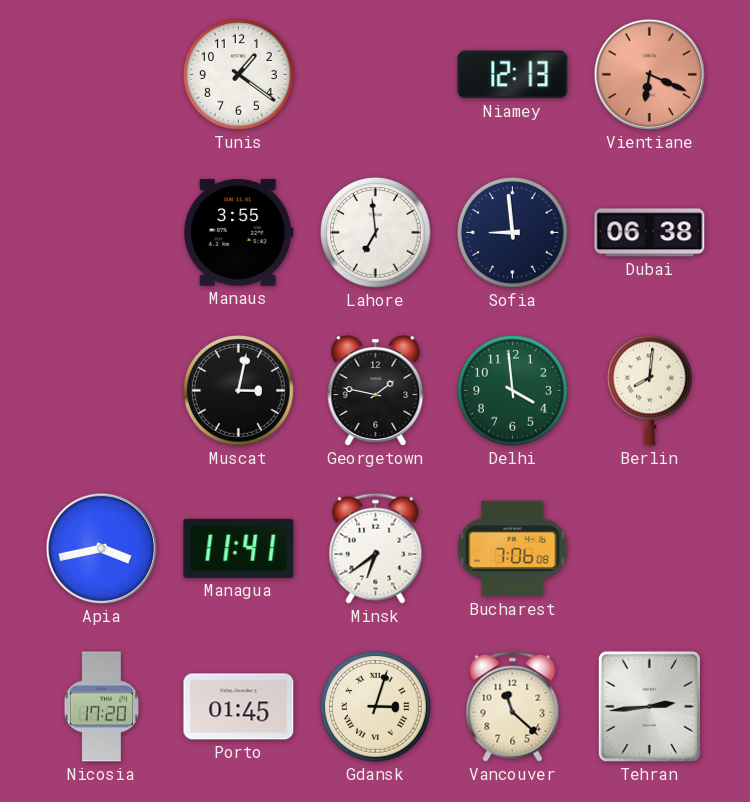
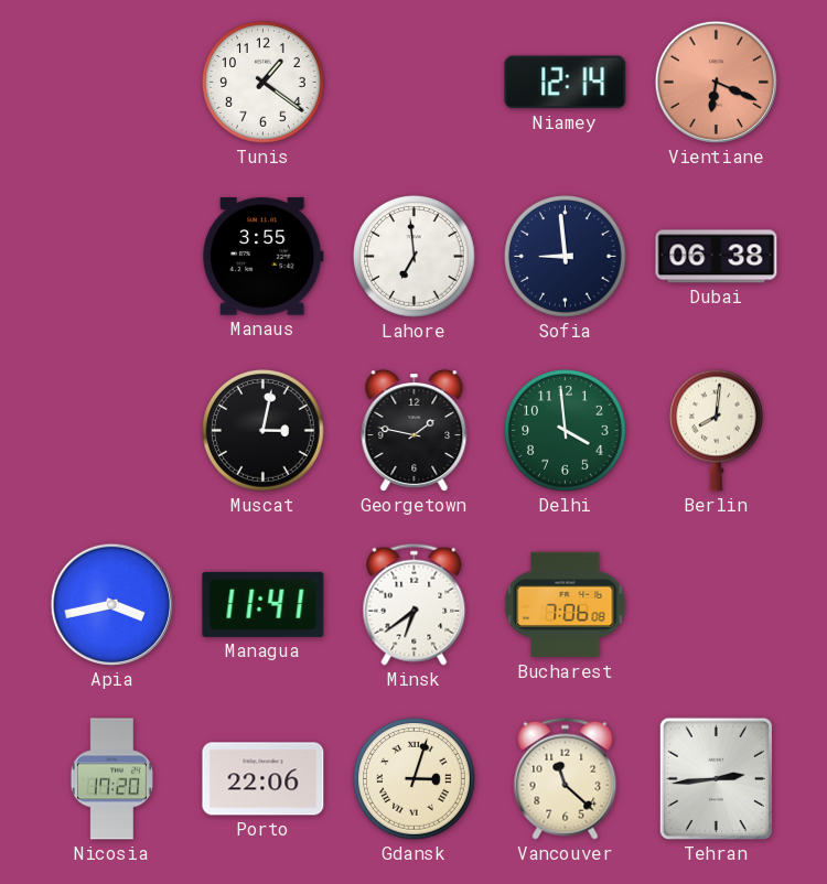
Niamey: 12:13 -> 12:14
Porto: 01:45 -> 22:06
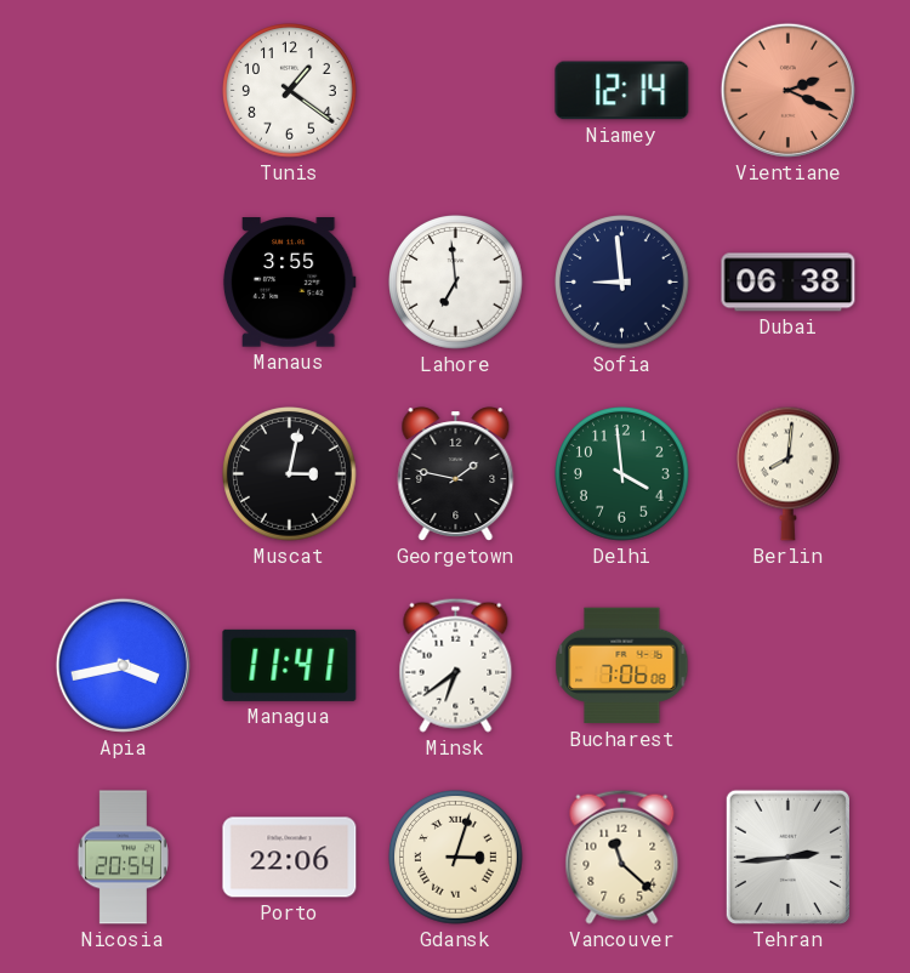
Vientiane: 6:19 -> 2:19
Nicosia: 17:20 -> 20:54
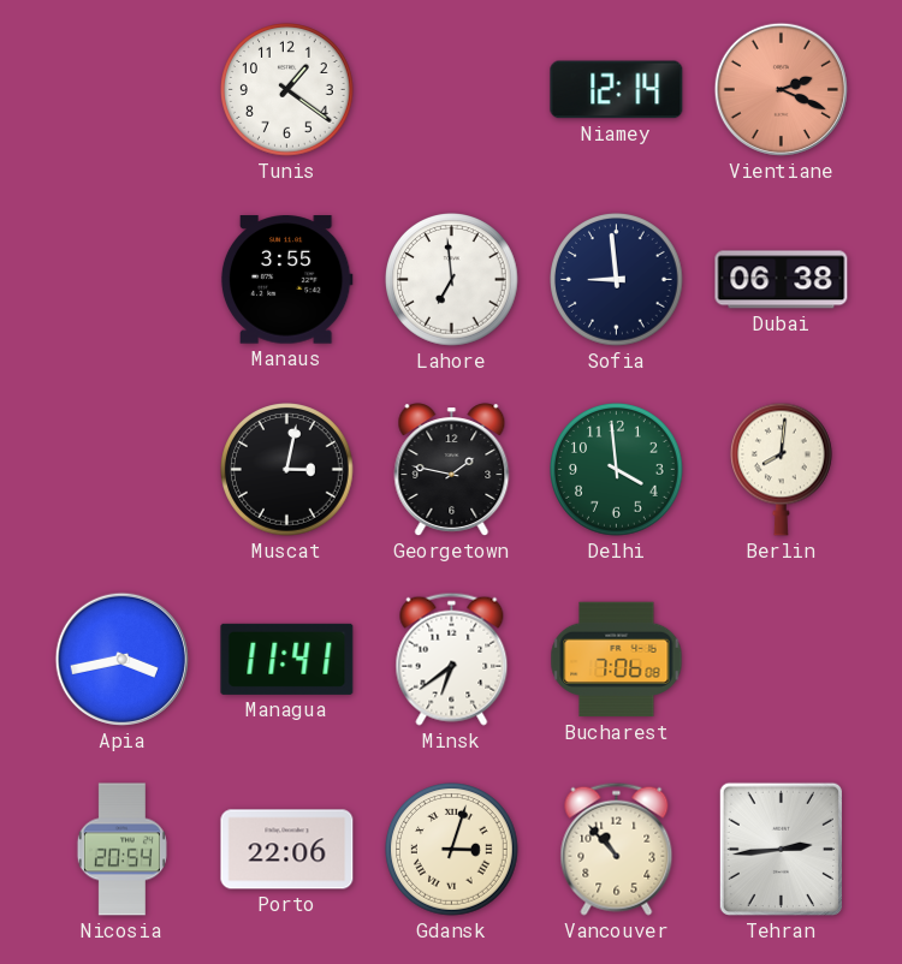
Vancouver: 11:22 -> 10:53
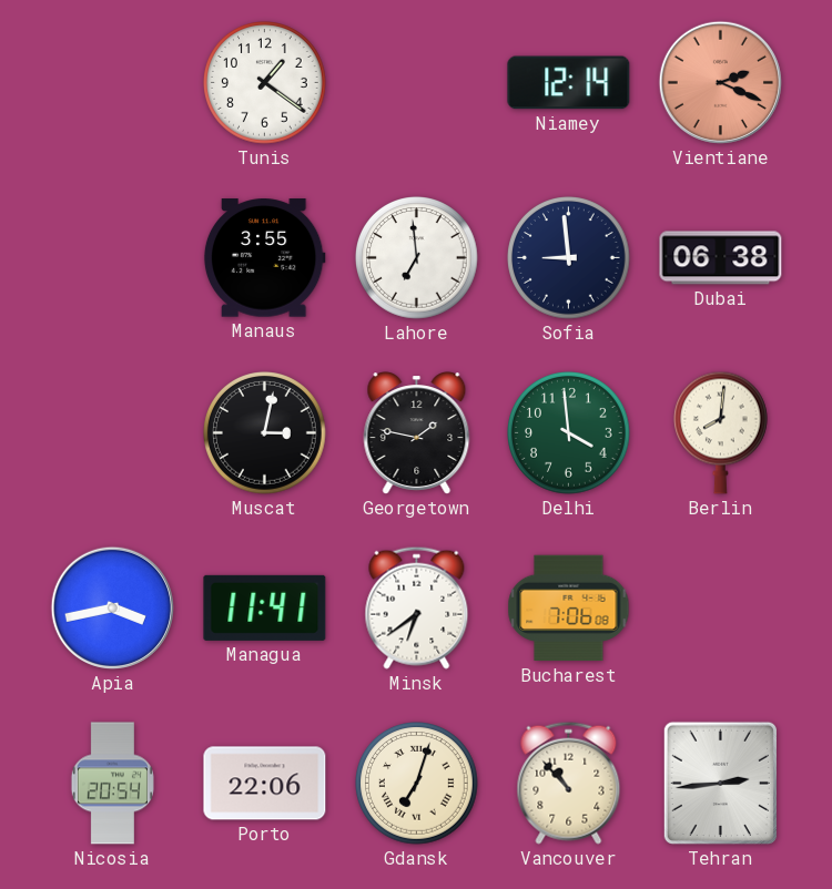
Gdansk: 3:03 -> 7:03
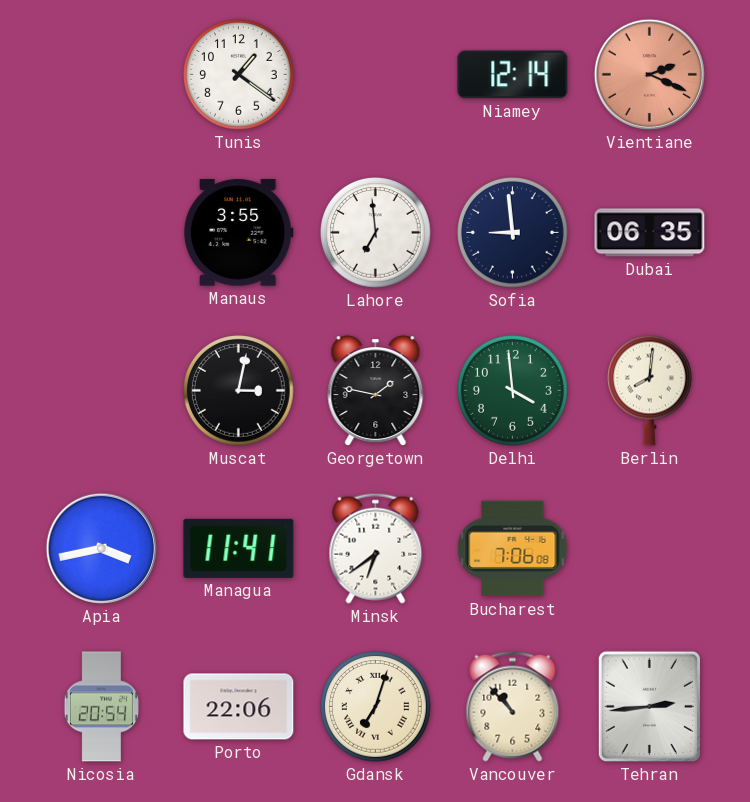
Dubai: 06:38 -> 06:35
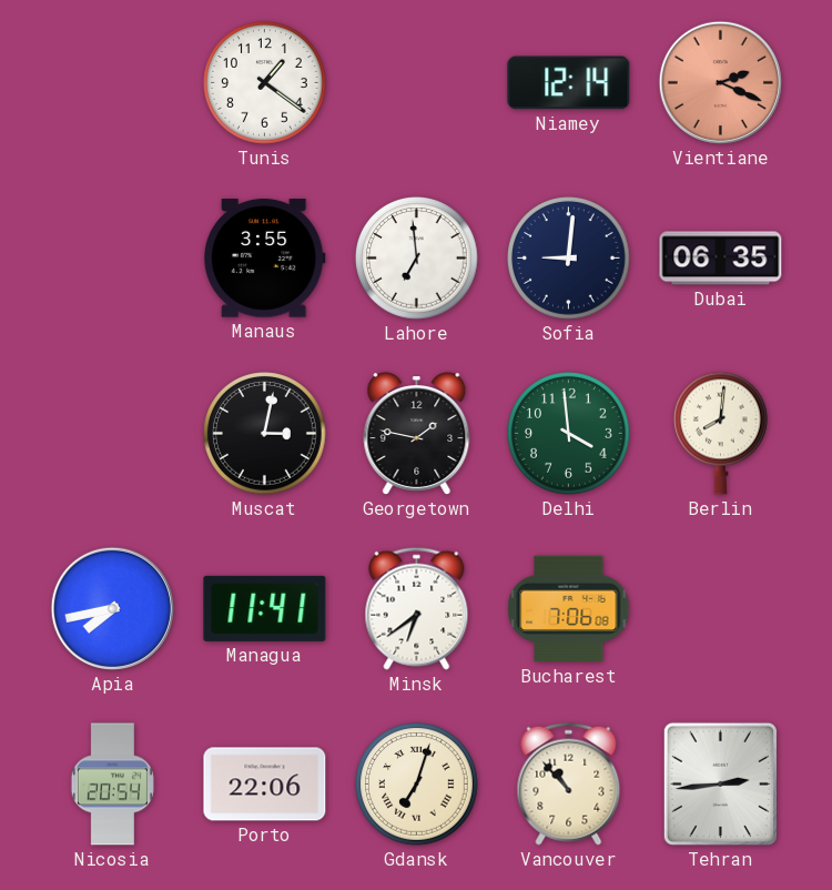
Sofia: 8:59 -> 9:01
Apia: 3:43 -> 7:43
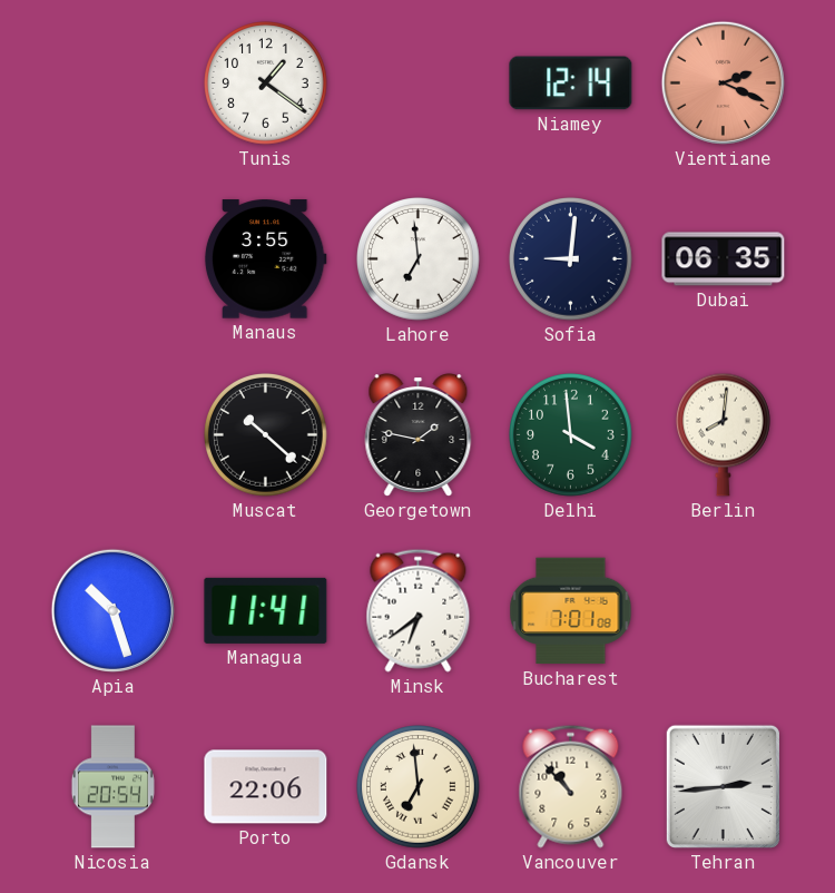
Muscat: 3:02 -> 10:22
Apia: 7:43 -> 10:27
Bucharest: 7:06 -> 7:01
Gdansk: 7:03 -> 6:59
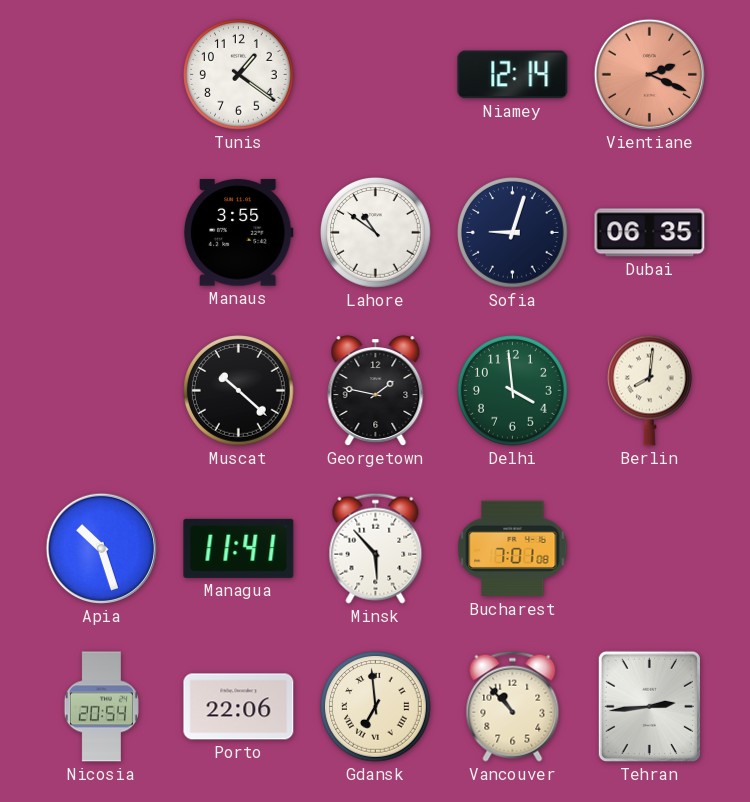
Lahore: 6:59 -> 10:51
Sofia: 9:01 -> 9:03
Minsk: 6:39 -> 5:53
